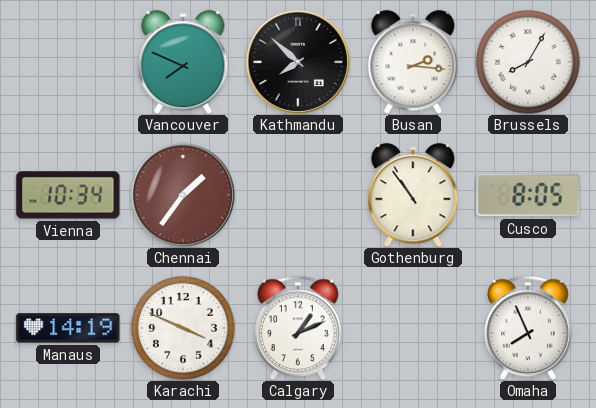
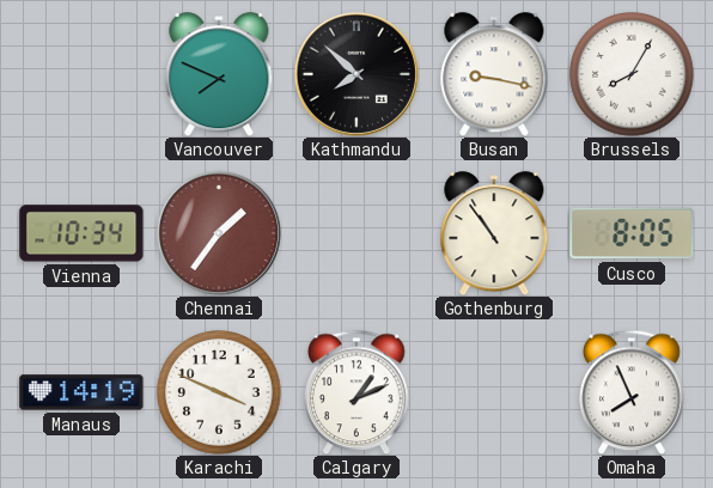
Busan: 2:16 -> 9:17
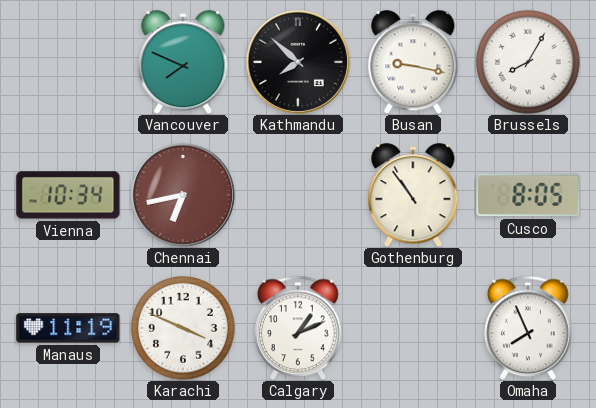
Chennai: 1:36 -> 6:43
Manaus: 14:19 -> 11:19
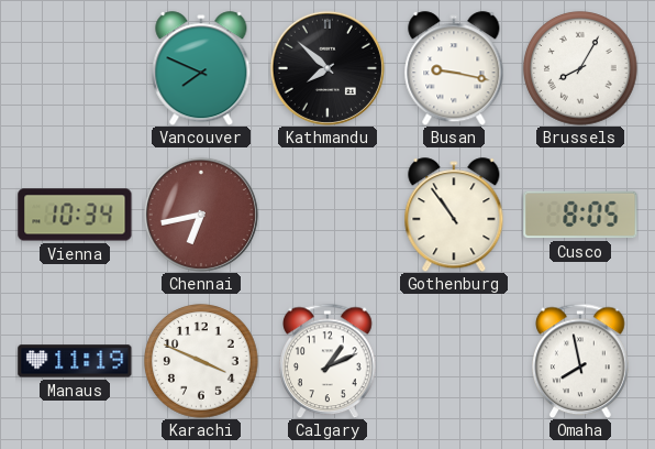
Omaha: 7:56 -> 7:58
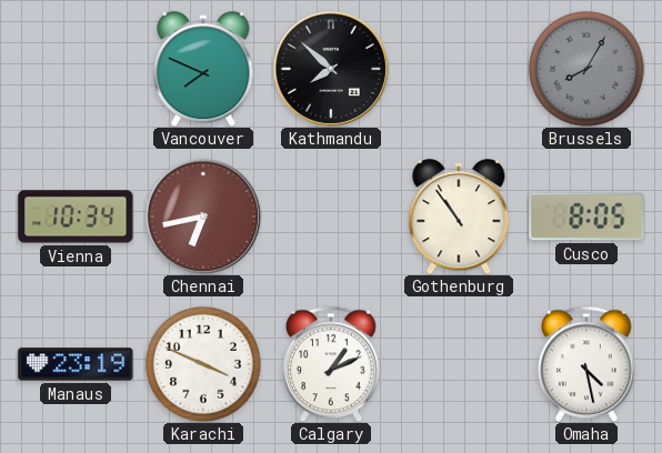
Busan: 9:17 -> none
Brussels dial: white -> grey
Manaus: 11:19 -> 23:19
Omaha: 7:58 -> 4:28
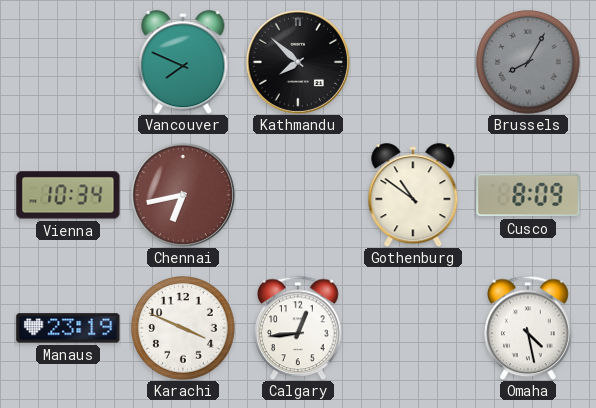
Gothenburg: 10:54 -> 10:51
Cusco: 8:05 -> 8:09
Calgary: 1:11 -> 12:44
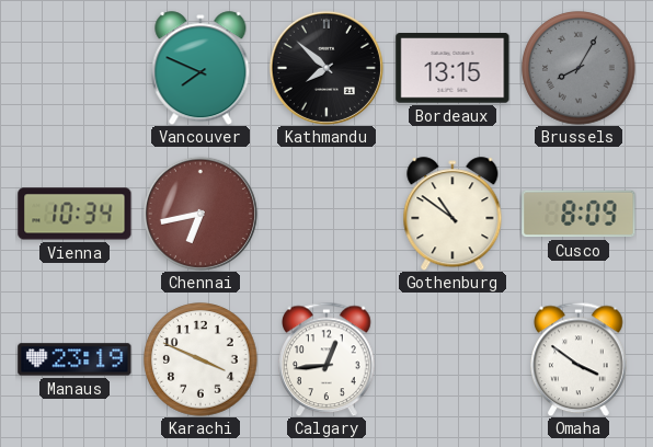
Bordeaux: none -> 13:15
Omaha: 4:28 -> 3:51
